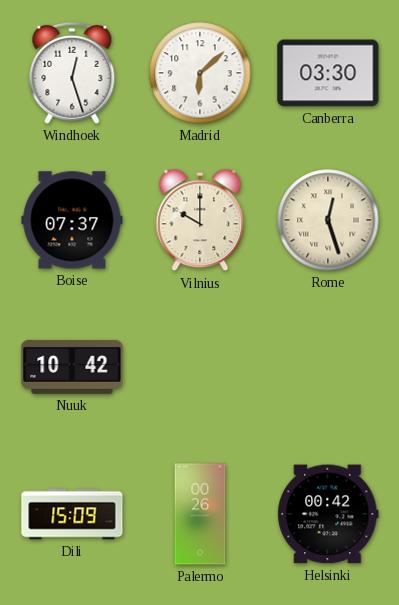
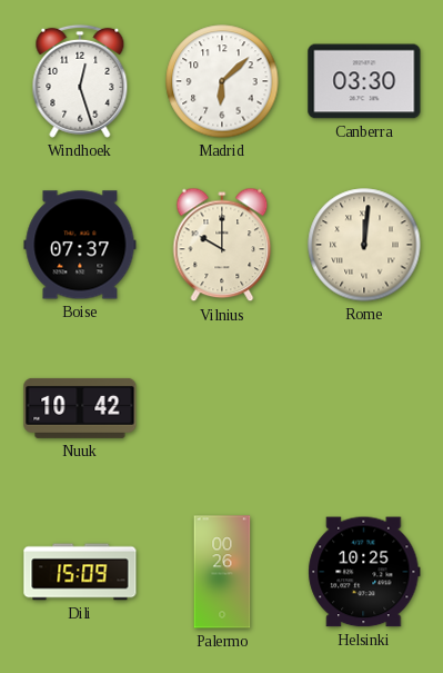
Rome: 12:27 -> 12:01
Helsinki: 00:42 -> 10:25
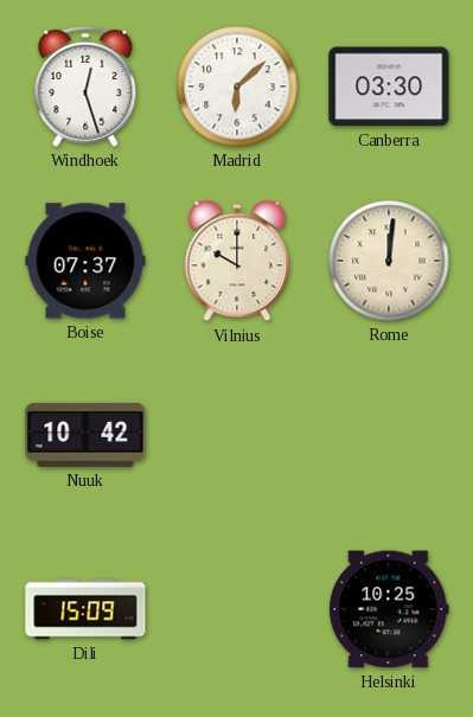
Palermo: 00:26 -> none
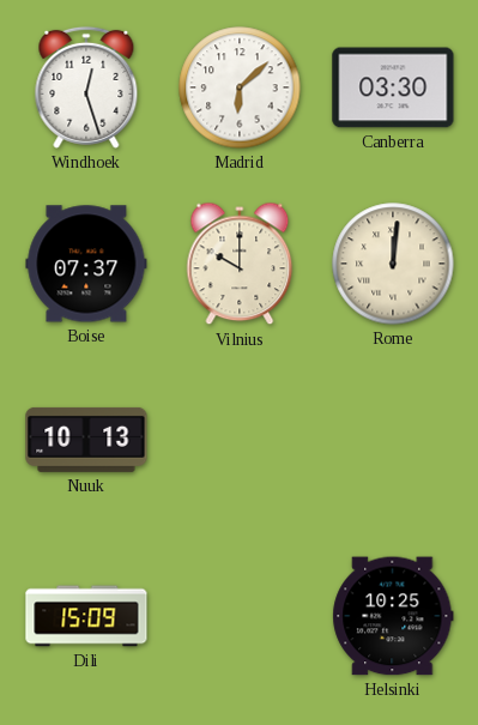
Nuuk: 10:42 -> 10:13
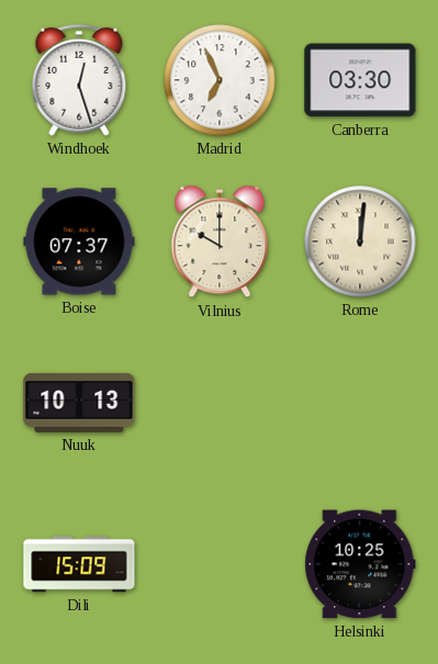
Madrid: 6:08 -> 6:56
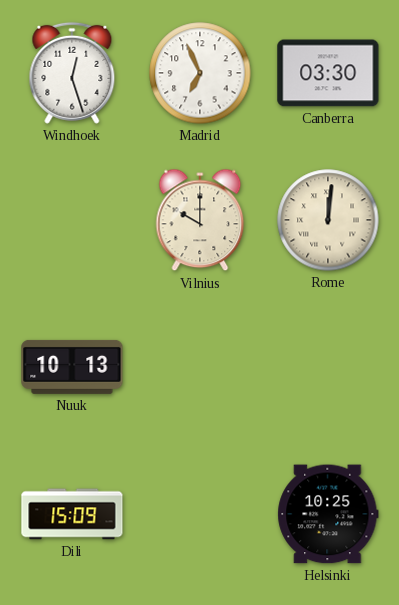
Boise: 07:37 -> none
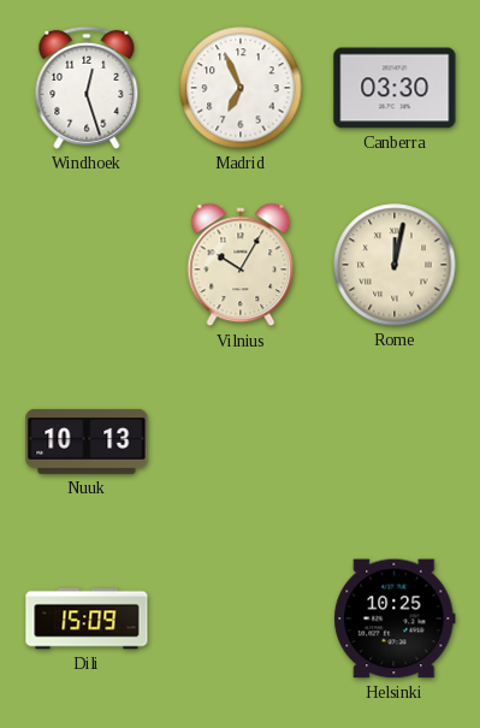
Vilnius: 10:00 -> 10:05
Rome: 12:01 -> 12:02
